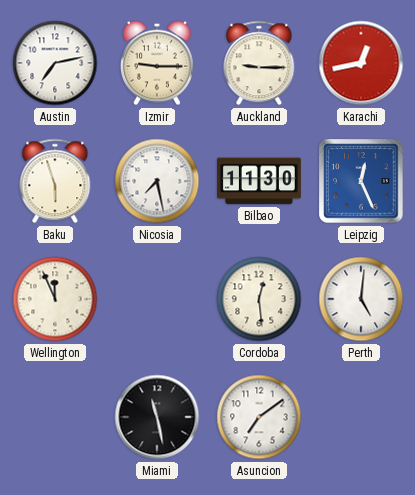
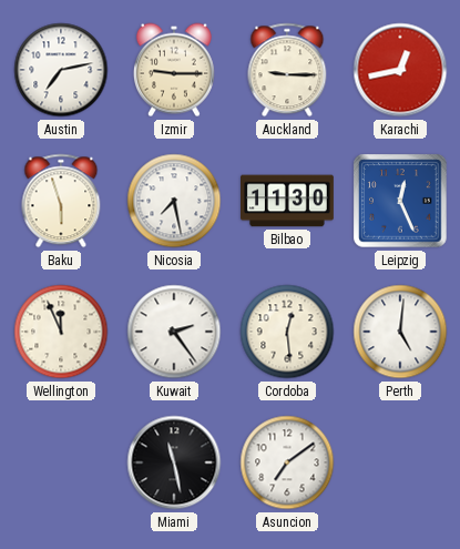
Kuwait: none -> 2:24
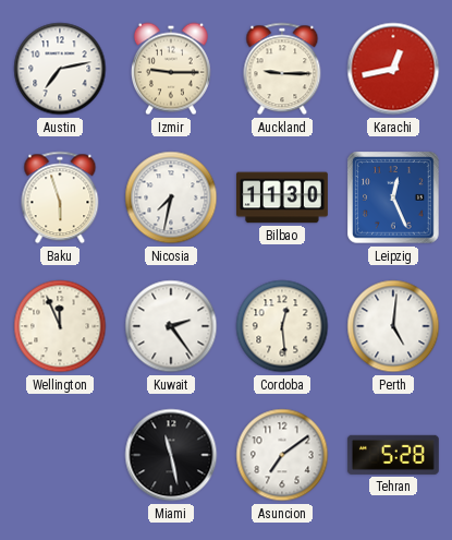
Nicosia: 7:28 -> 7:32
Tehran: none -> 5:28
